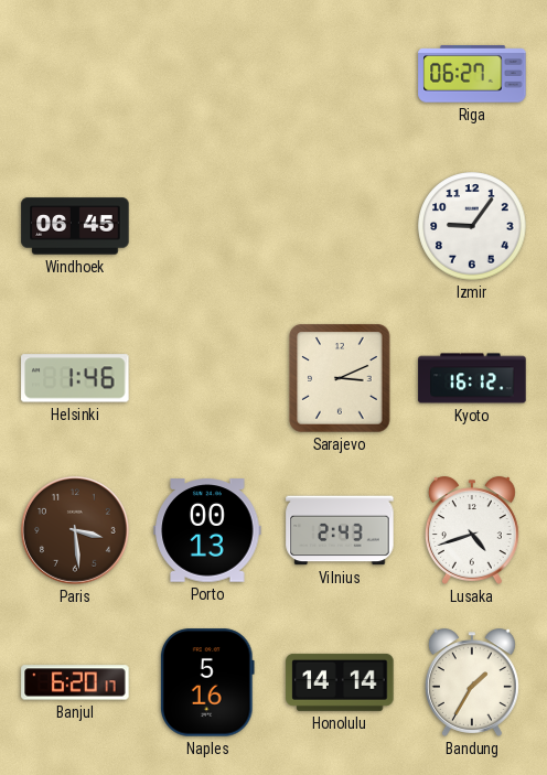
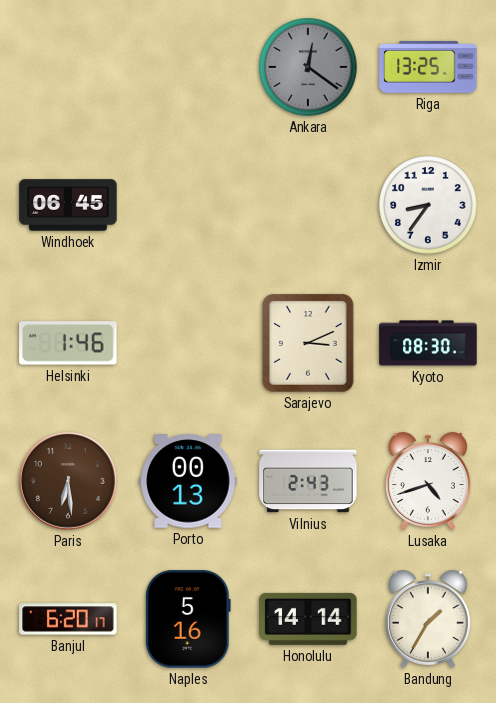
Ankara: none -> 12:21
Riga: 06:27 -> 13:25
Izmir: 9:06 -> 8:36
Kyoto: 16:12 -> 08:30
Paris: 3:29 -> 6:29
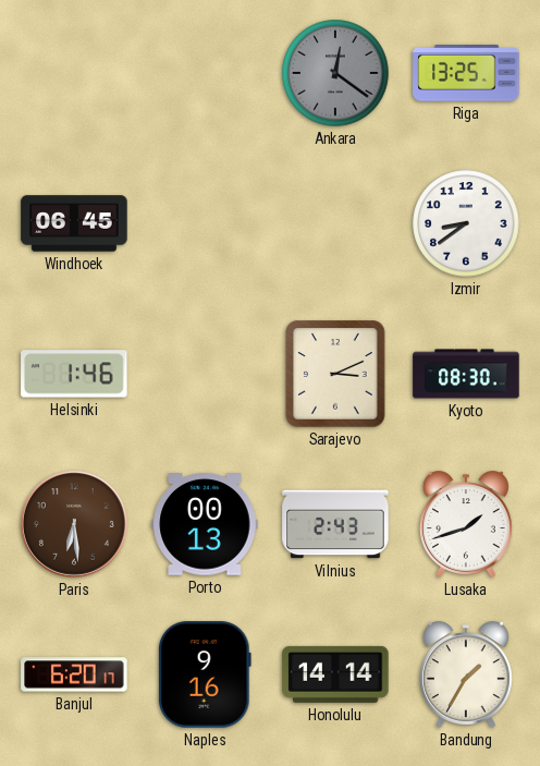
Izmir: 8:36 -> 8:39
Lusaka: 4:42 -> 1:42
Naples: 5:16 -> 9:16
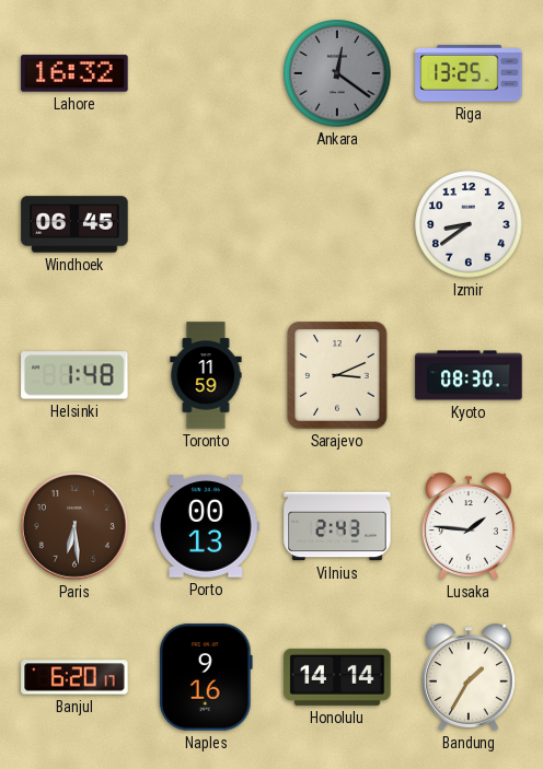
Lahore: none -> 16:32
Helsinki: 1:46 -> 1:48
Toronto: none -> 11:59
Lusaka: 1:42 -> 1:46
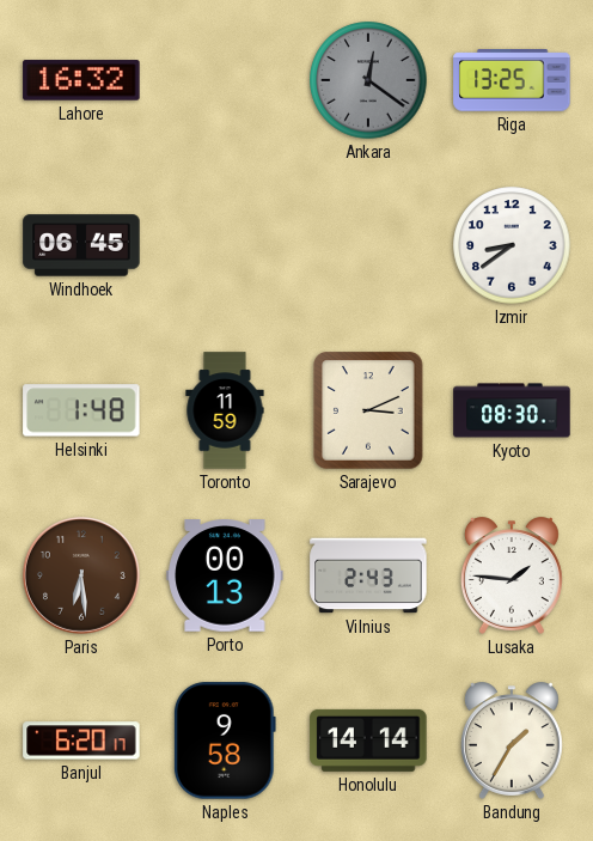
Naples: 9:16 -> 9:58
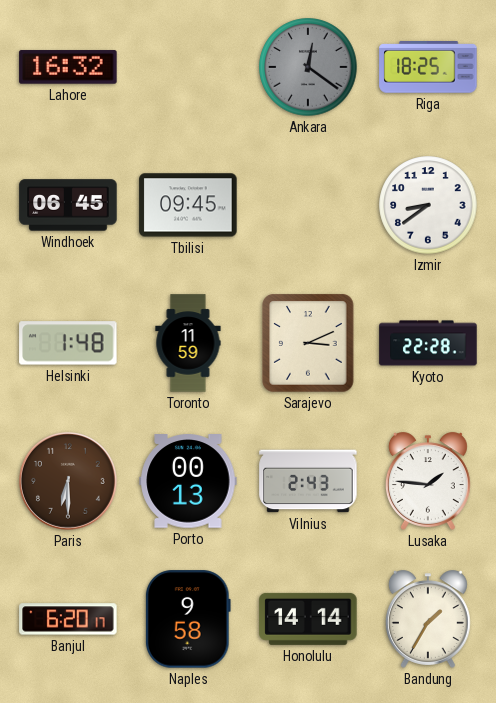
Riga: 13:25 -> 18:25
Tbilisi: none -> 09:45
Kyoto: 08:30 -> 22:28
Paris: 6:29 -> 6:30
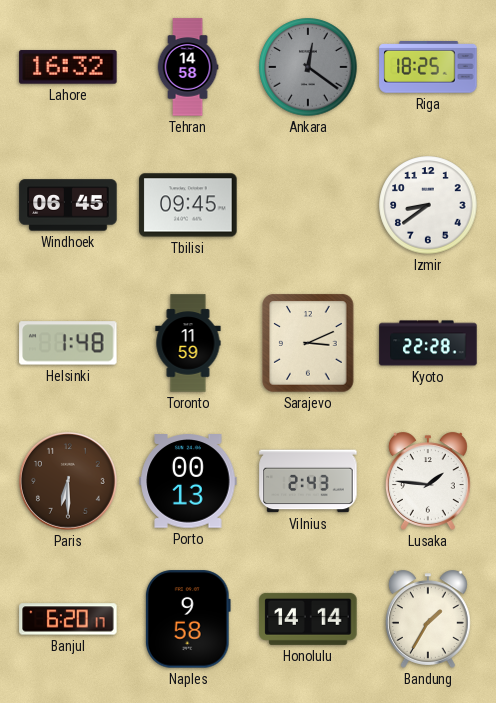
Tehran: none -> 14:58
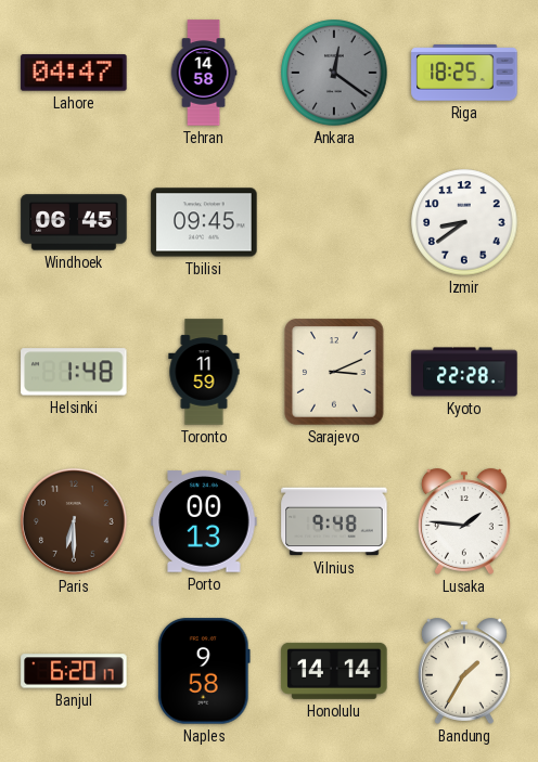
Lahore: 16:32 -> 04:47
Vilnius: 2:43 -> 9:48
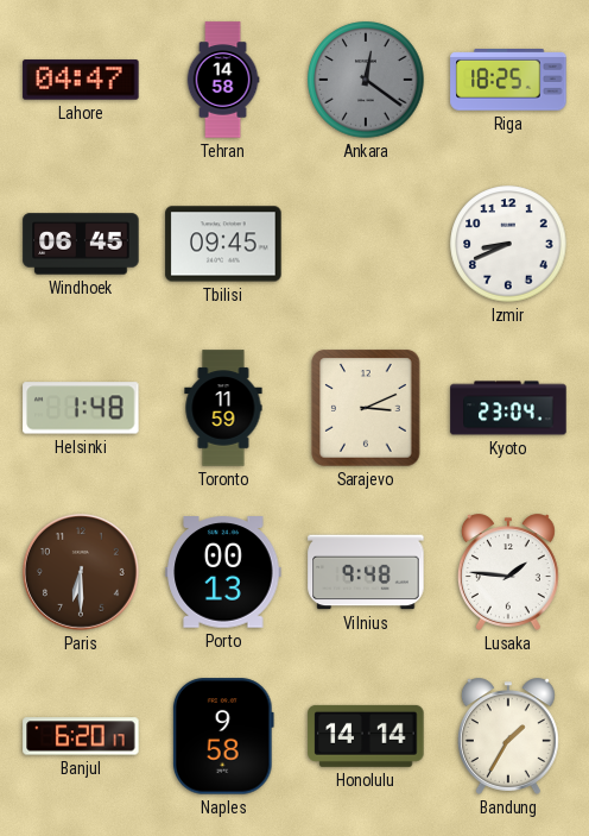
Izmir: 8:39 -> 8:41
Kyoto: 22:28 -> 23:04
